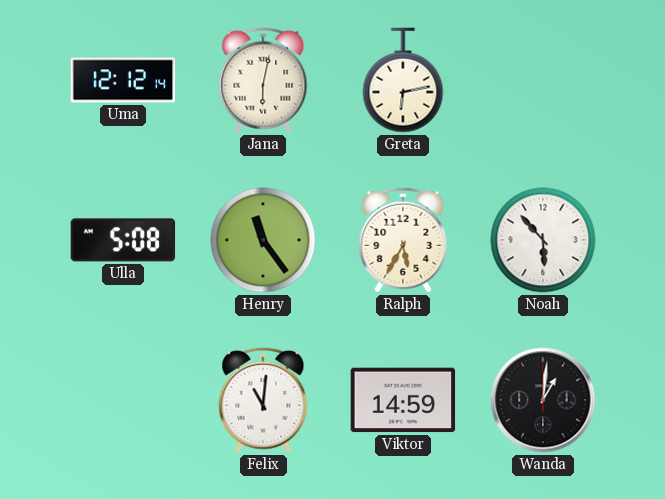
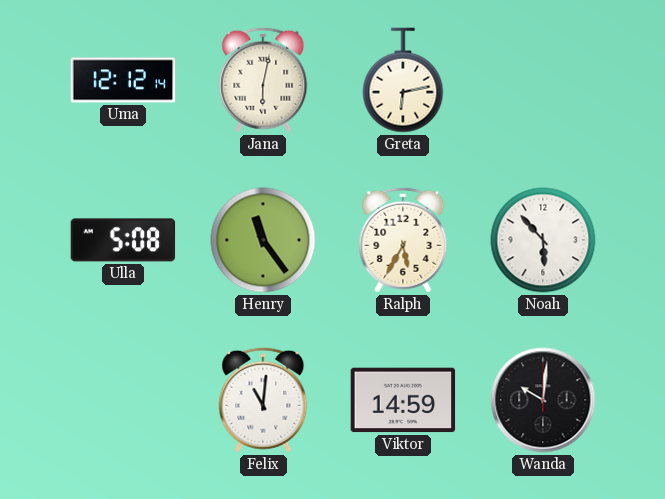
Wanda: 1:01 -> 10:01
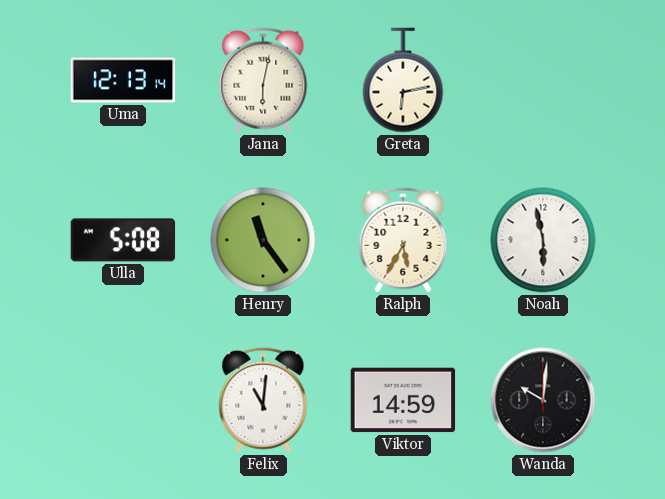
Uma: 12:12 -> 12:13
Noah: 5:53 -> 5:58
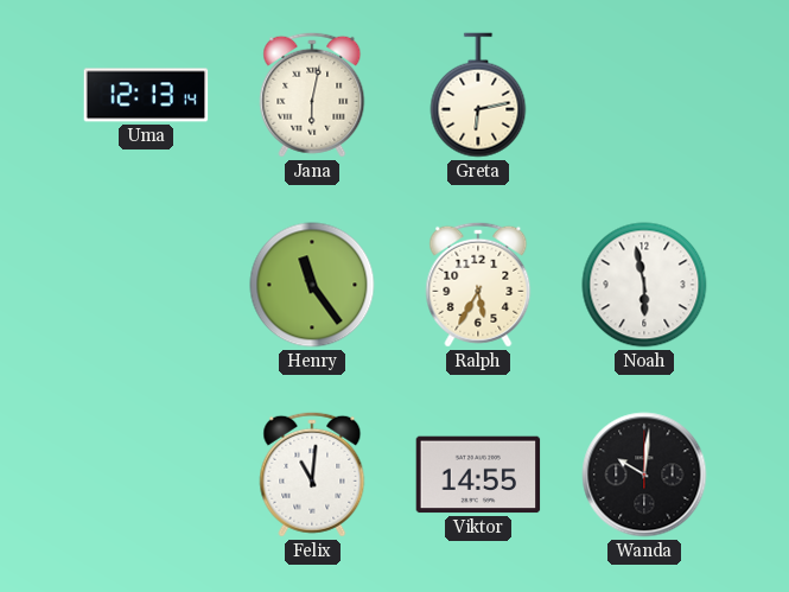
Ulla: 5:08 -> none
Viktor: 14:59 -> 14:55
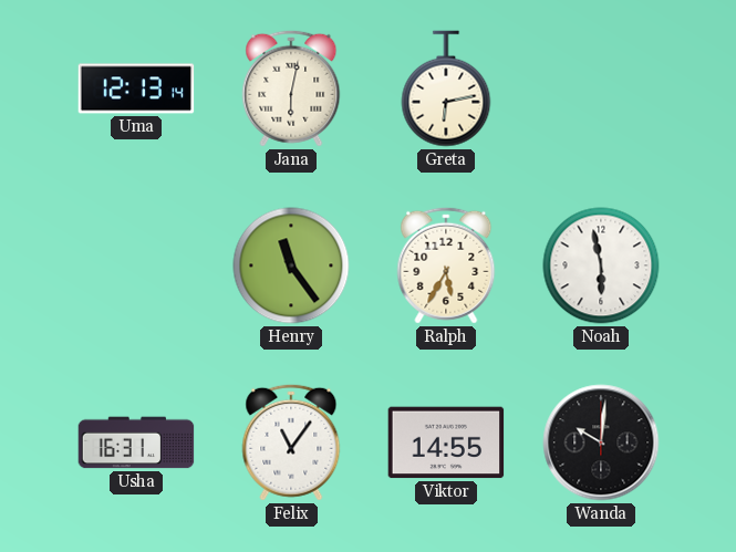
Usha: none -> 16:31
Felix: 11:01 -> 11:06
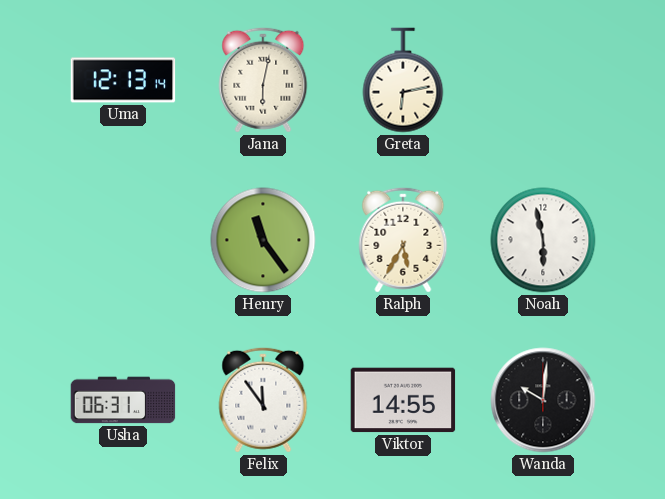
Usha: 16:31 -> 06:31
Felix: 11:06 -> 11:54
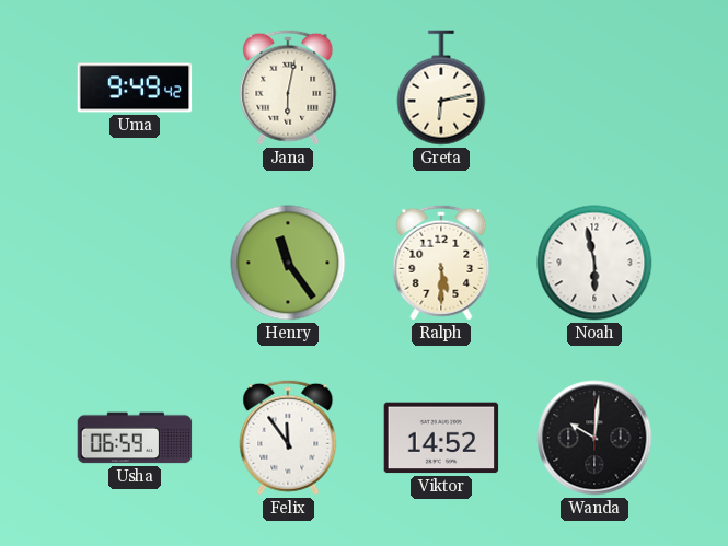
Uma: 12:13 -> 9:49
Ralph: 5:35 -> 5:30
Usha: 06:31 -> 06:59
Viktor: 14:55 -> 14:52
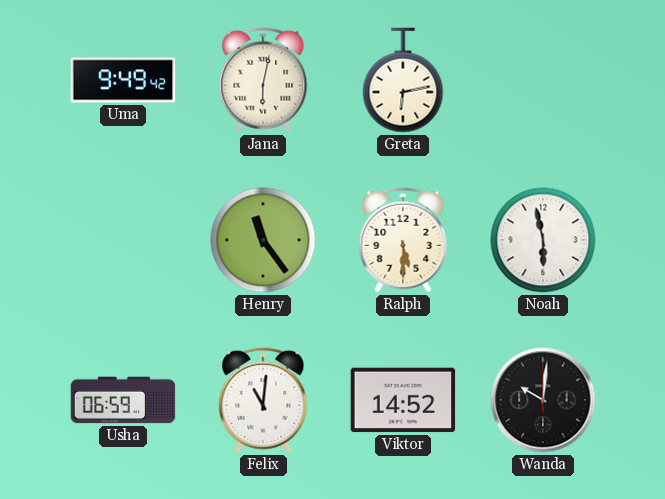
Felix: 11:54 -> 11:01
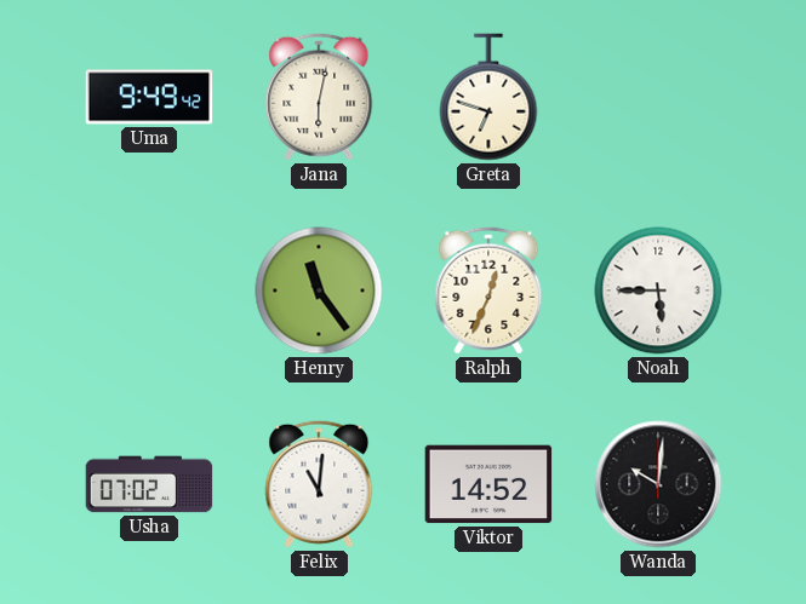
Greta: 6:13 -> 6:48
Ralph: 5:30 -> 12:34
Noah: 5:58 -> 5:45
Usha: 06:59 -> 07:02
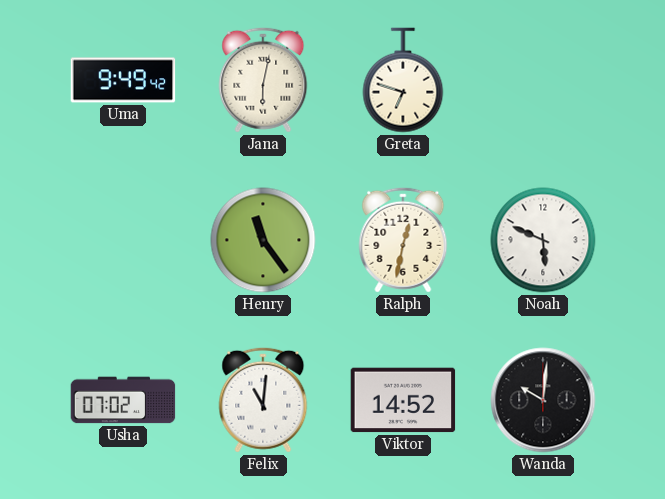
Ralph: 12:34 -> 12:32
Noah: 5:45 -> 5:49
